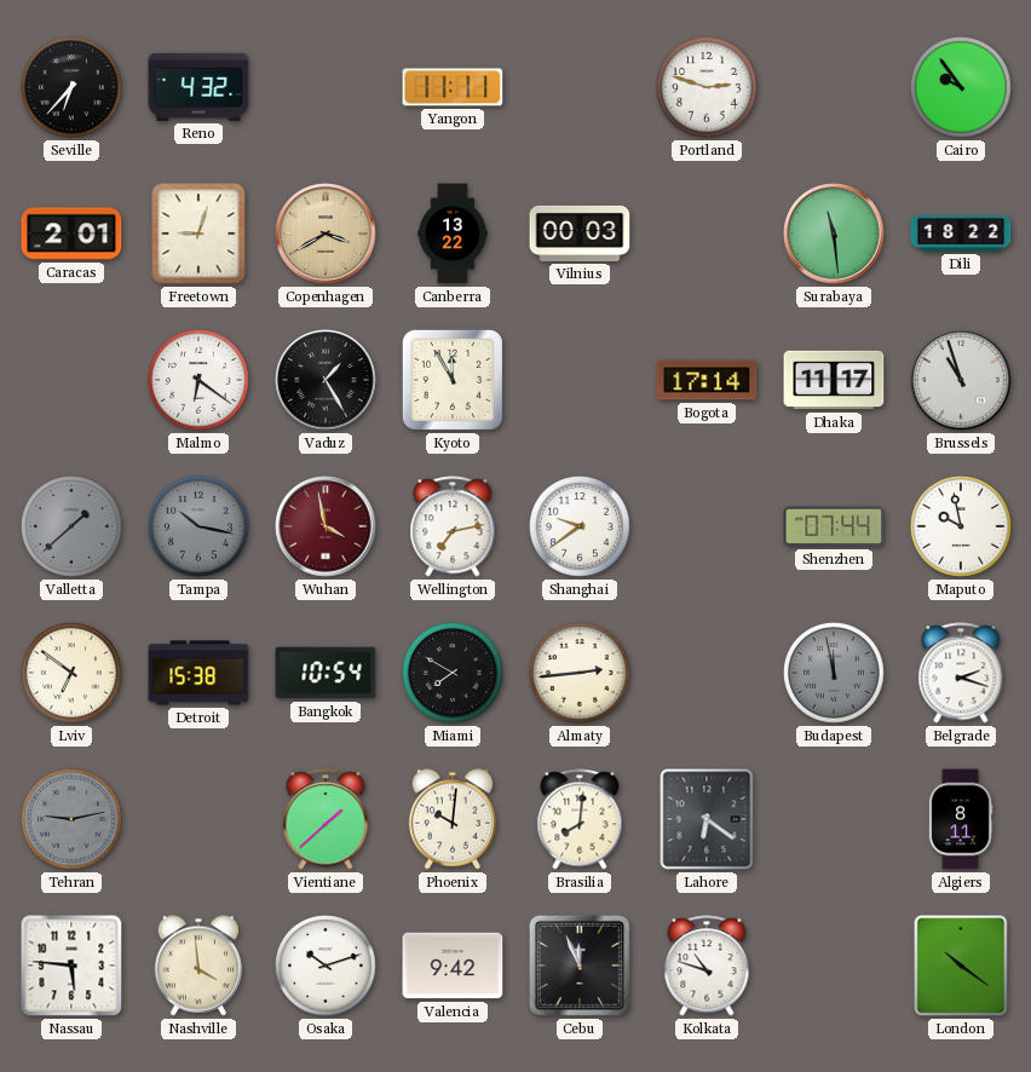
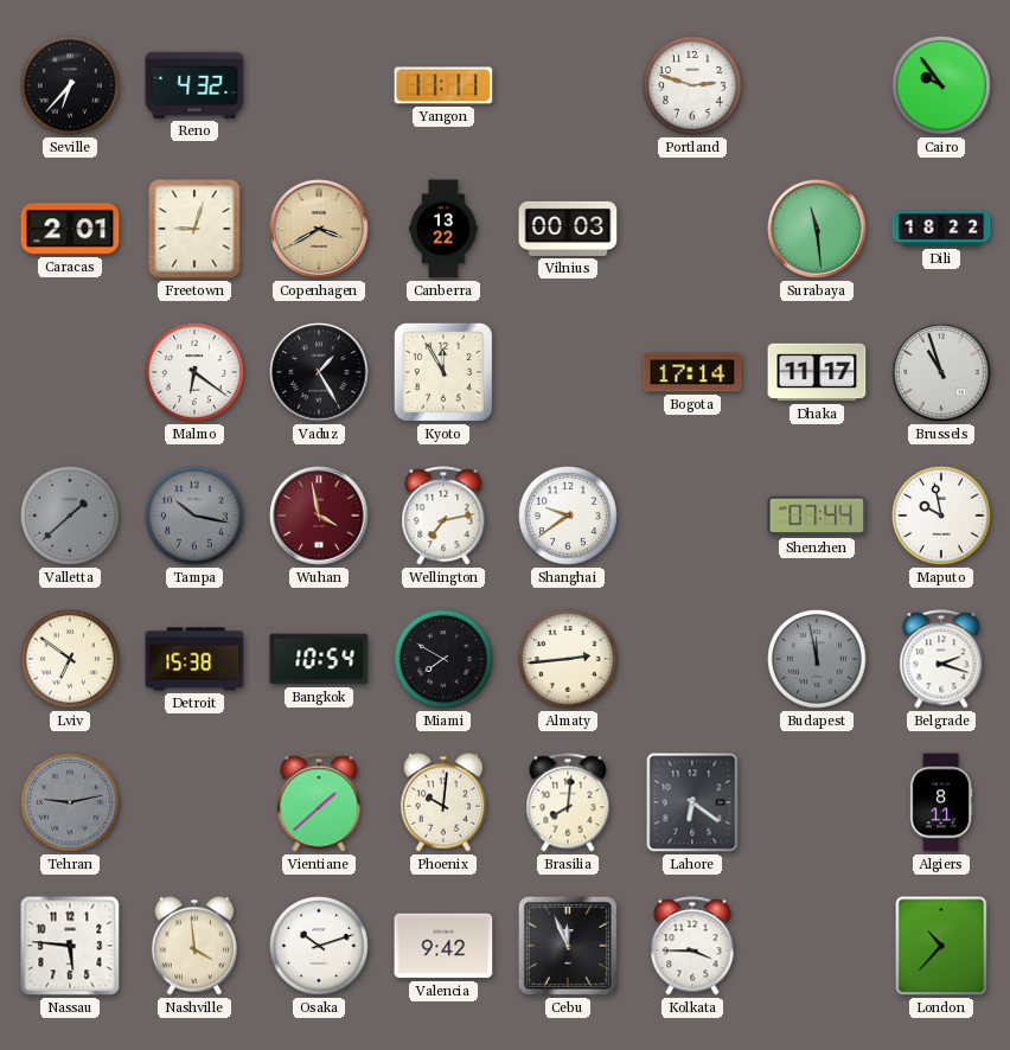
Kolkata: 10:48 -> 3:45
London: 10:21 -> 10:37
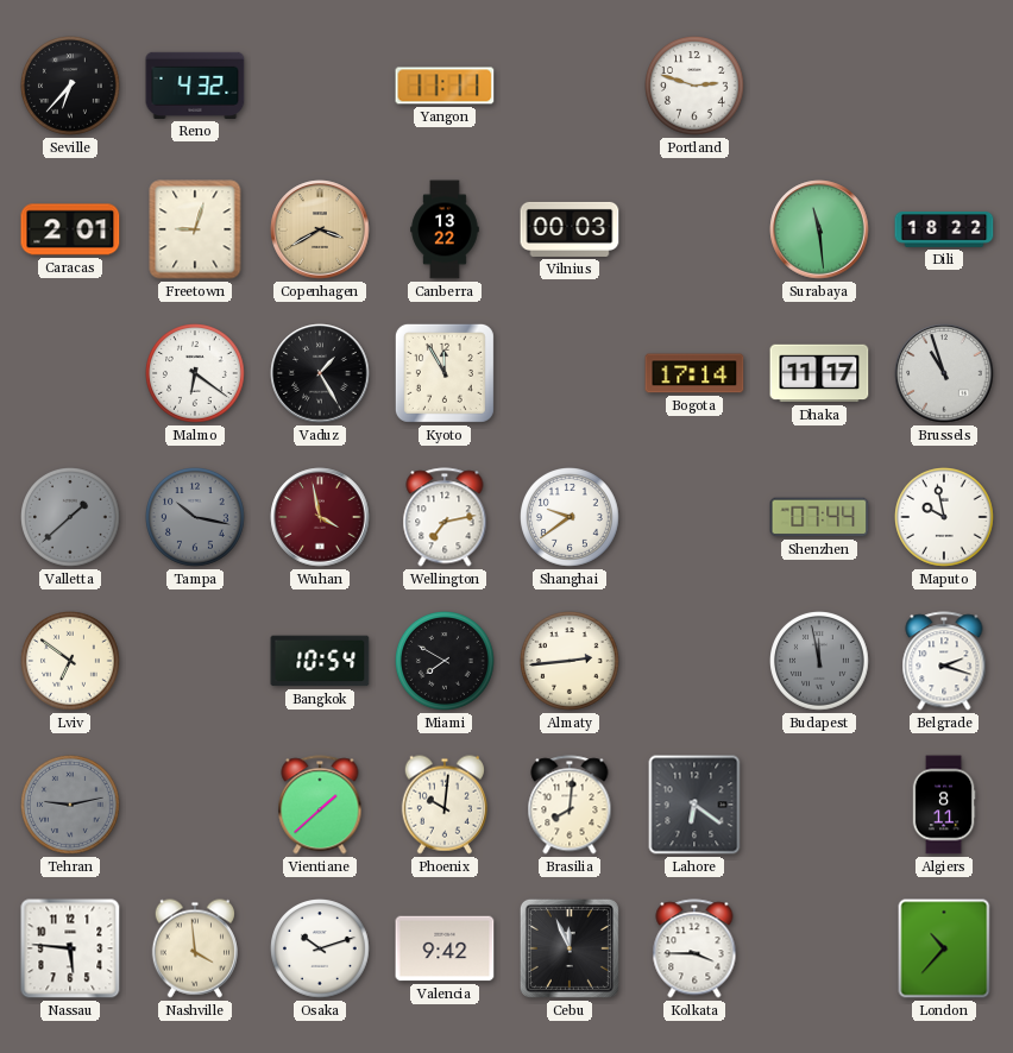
Cairo: 9:54 -> none
Detroit: 15:38 -> none
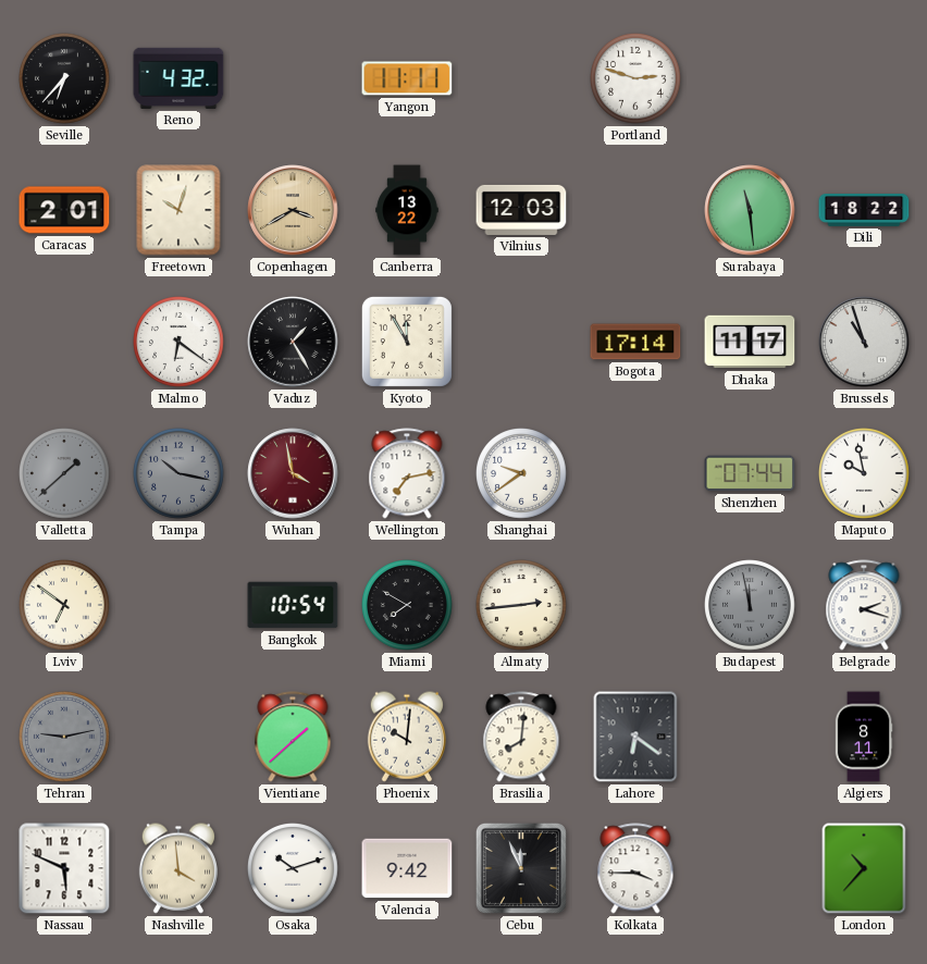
Freetown: 9:03 -> 10:03
Vilnius: 00:03 -> 12:03
Nassau: 5:46 -> 5:49
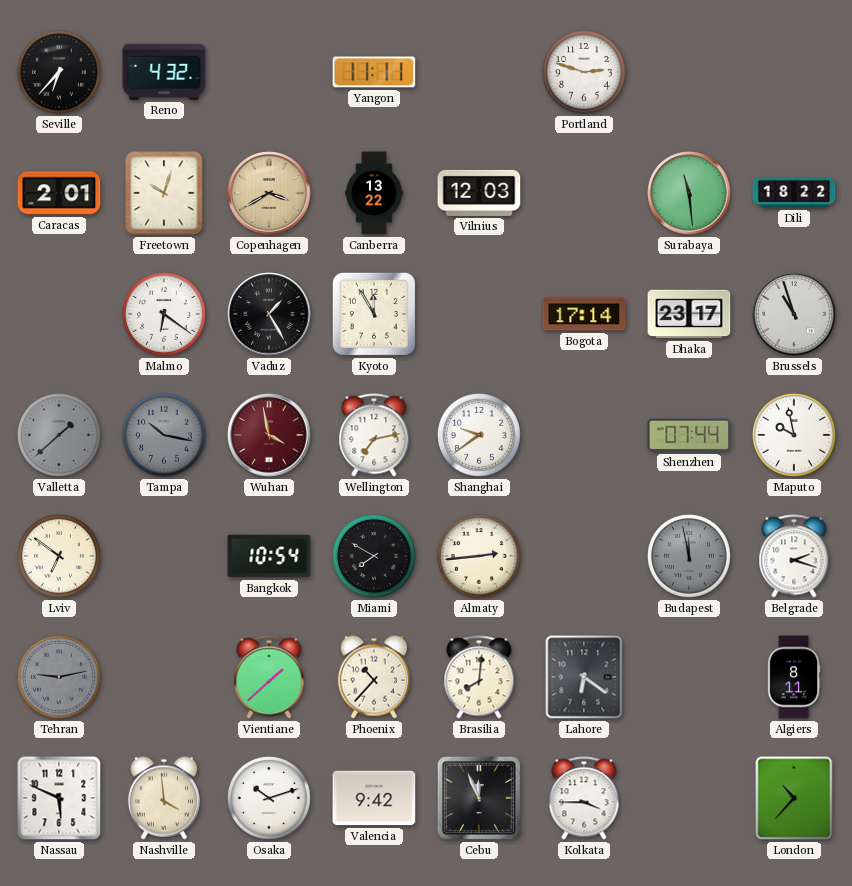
Dhaka: 11:17 -> 23:17
Phoenix: 10:01 -> 10:37
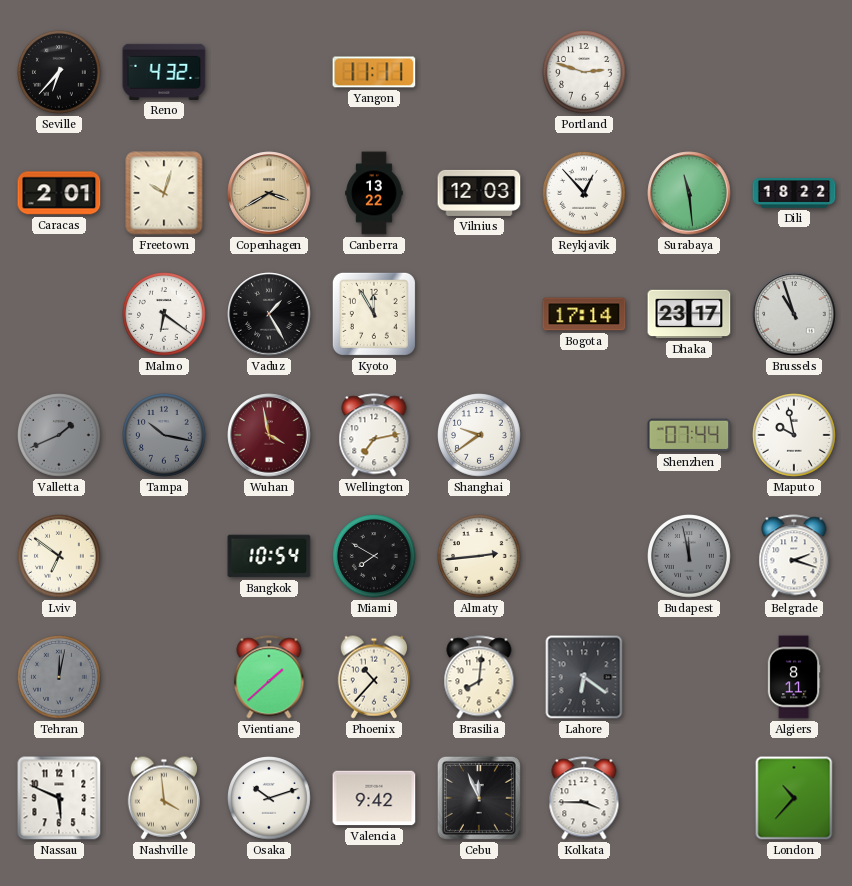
Reykjavik: none -> 12:53
Valletta: 1:38 -> 1:41
Tehran: 9:13 -> 12:02
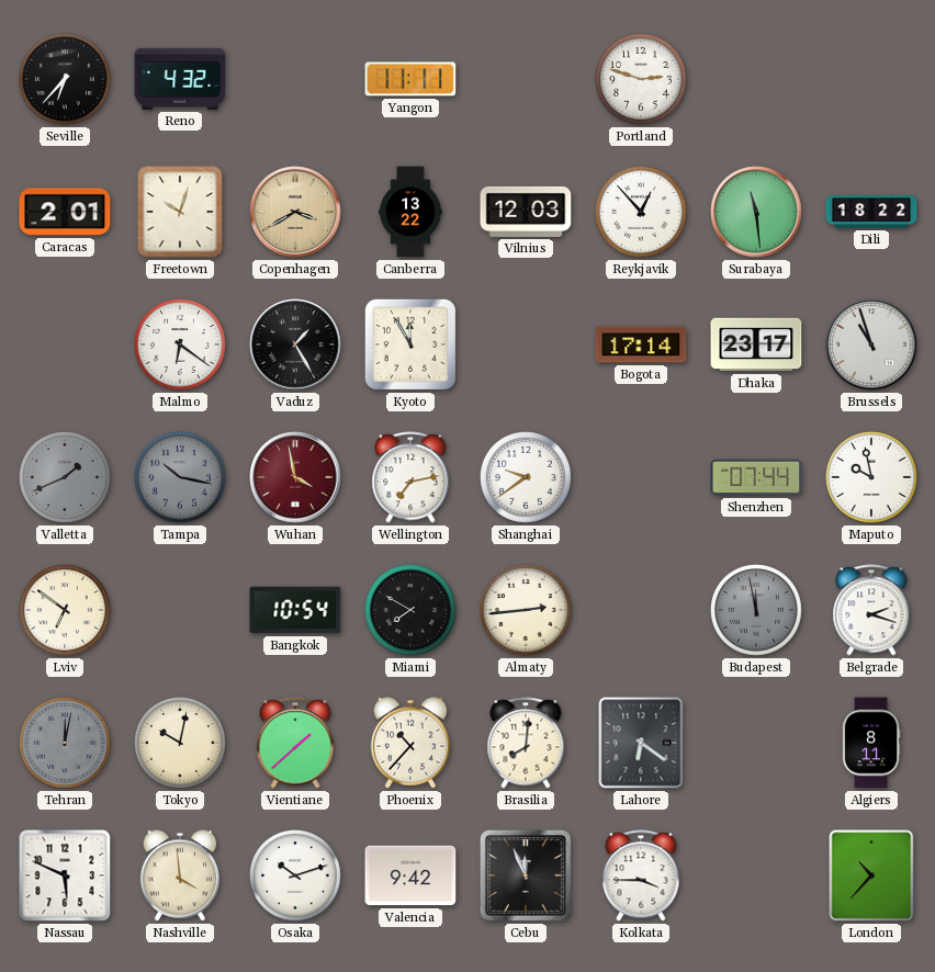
Tokyo: none -> 10:02
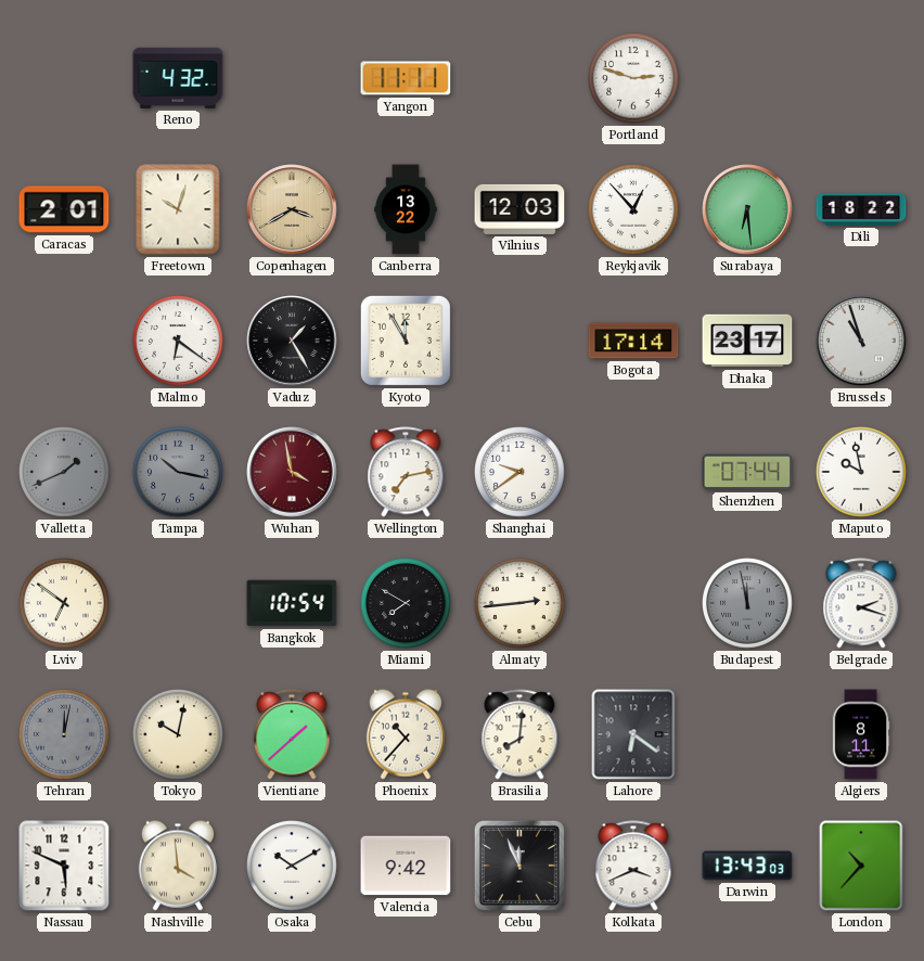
Seville: 6:37 -> none
Surabaya: 11:29 -> 6:29
Osaka: 10:12 -> 10:10
Kolkata: 3:45 -> 3:41
Darwin: none -> 13:43
